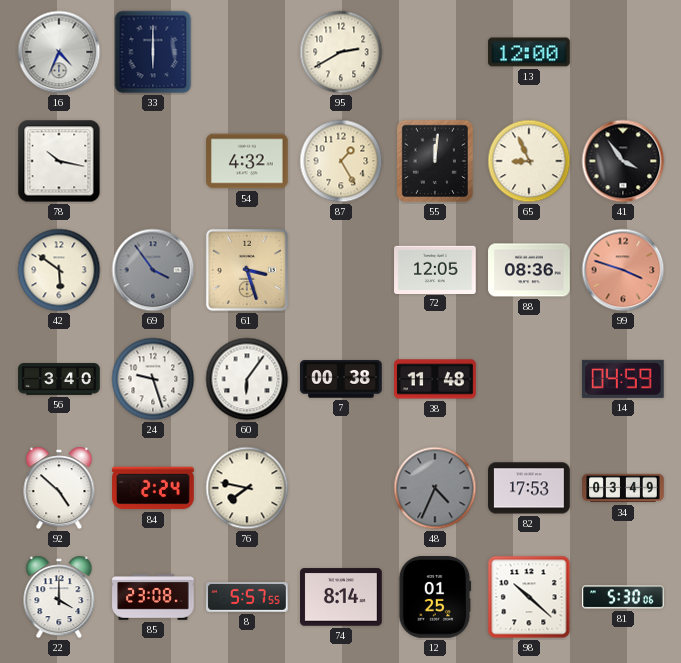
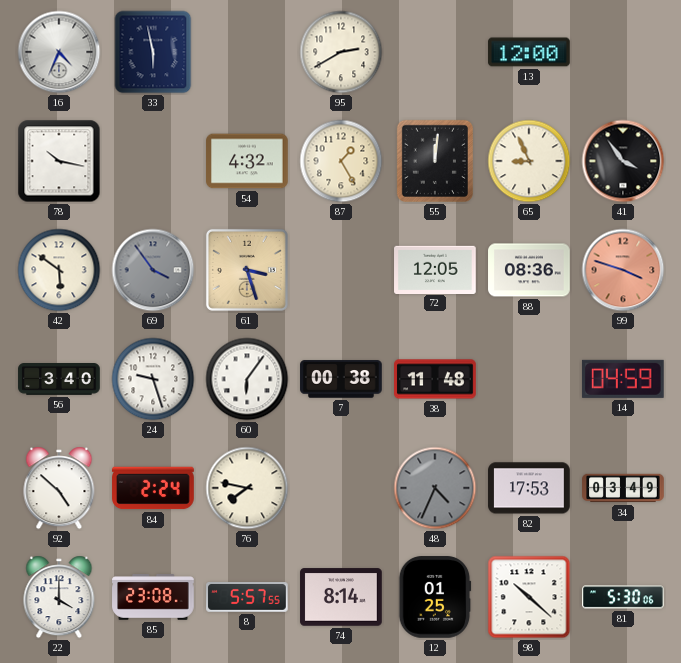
33: 6:00 -> 5:58
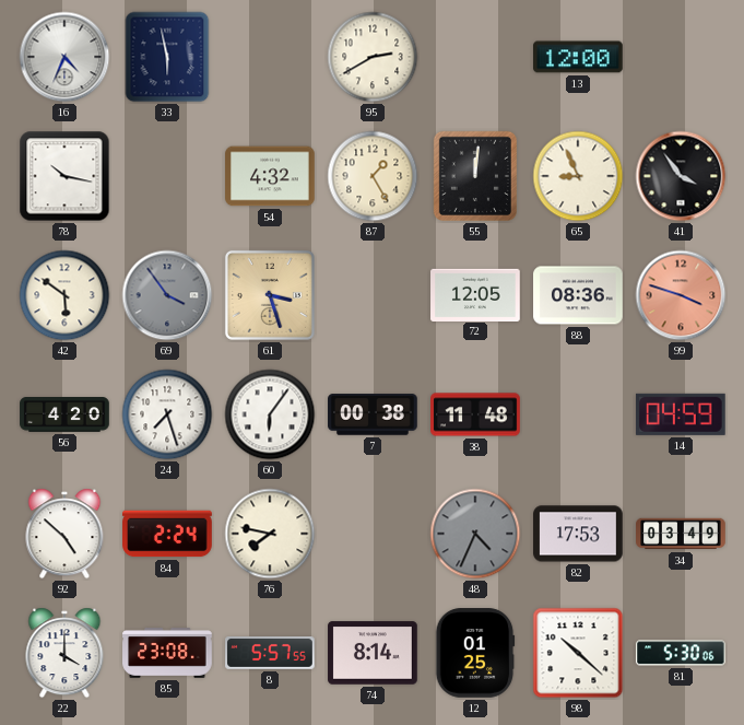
56: 3:40 -> 4:20
24: 9:27 -> 7:27
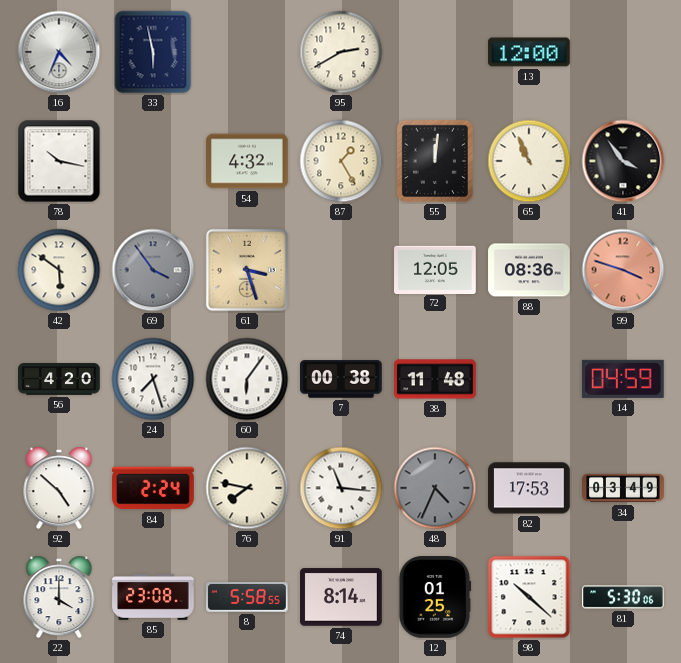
65: 8:56 -> 10:56
91: none -> 11:16
8: 5:57 -> 5:58
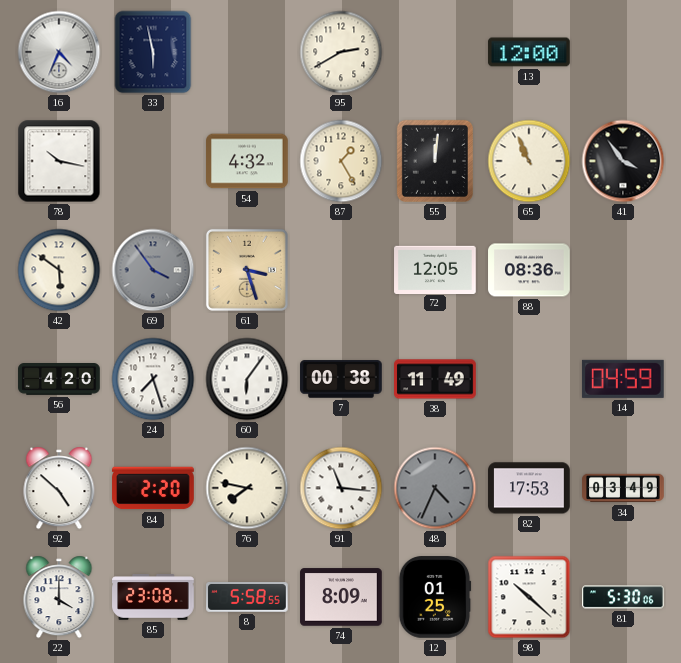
99: 3:48 -> none
38: 11:48 -> 11:49
84: 2:24 -> 2:20
74: 8:14 -> 8:09
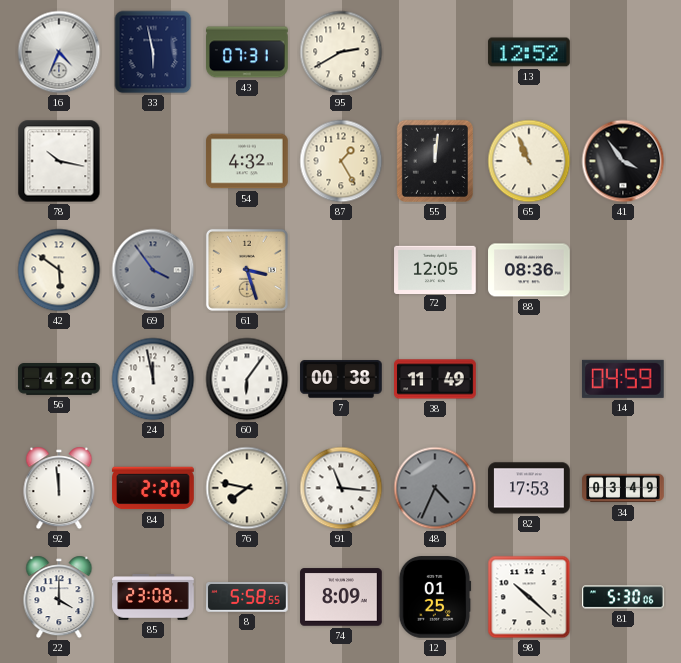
43: none -> 07:31
13: 12:00 -> 12:52
24: 7:27 -> 11:58
92: 4:52 -> 11:59
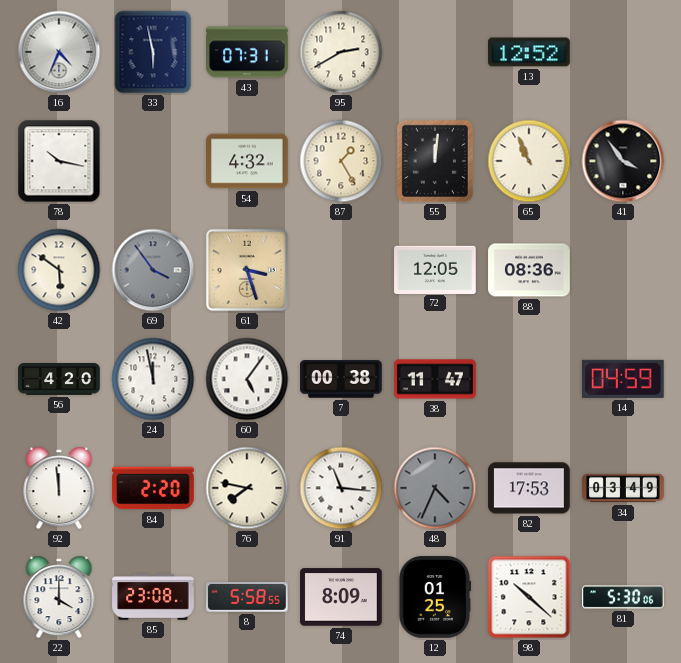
60: 6:06 -> 5:06
38: 11:49 -> 11:47
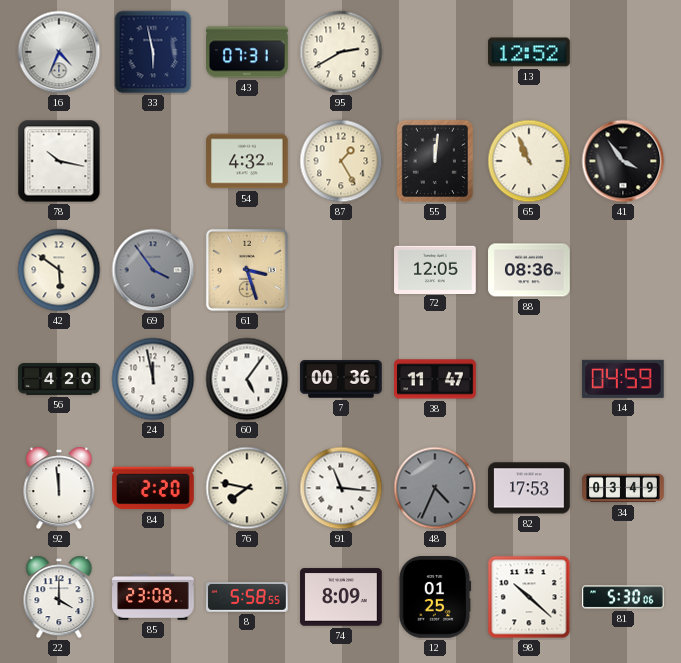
7: 00:38 -> 00:36
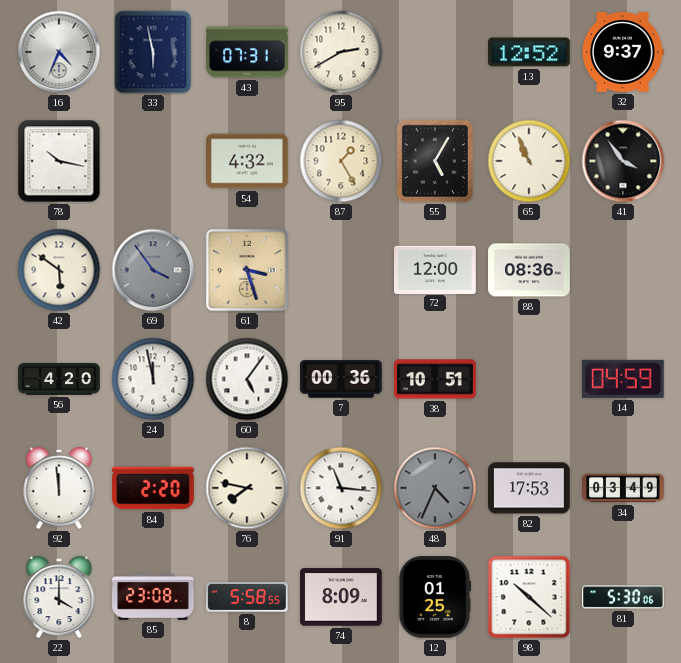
32: none -> 9:37
55: 12:01 -> 5:05
72: 12:05 -> 12:00
38: 11:47 -> 10:51
